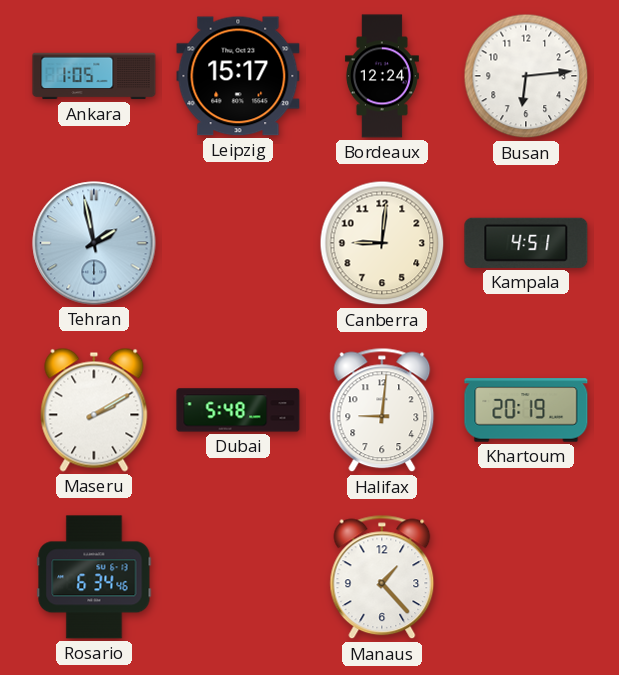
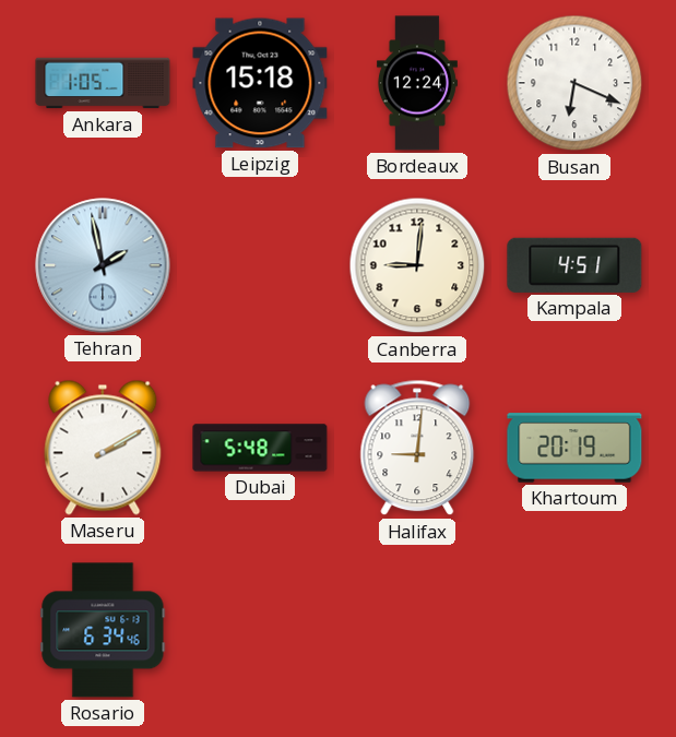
Leipzig: 15:17 -> 15:18
Busan: 6:14 -> 6:19
Manaus: 1:23 -> none
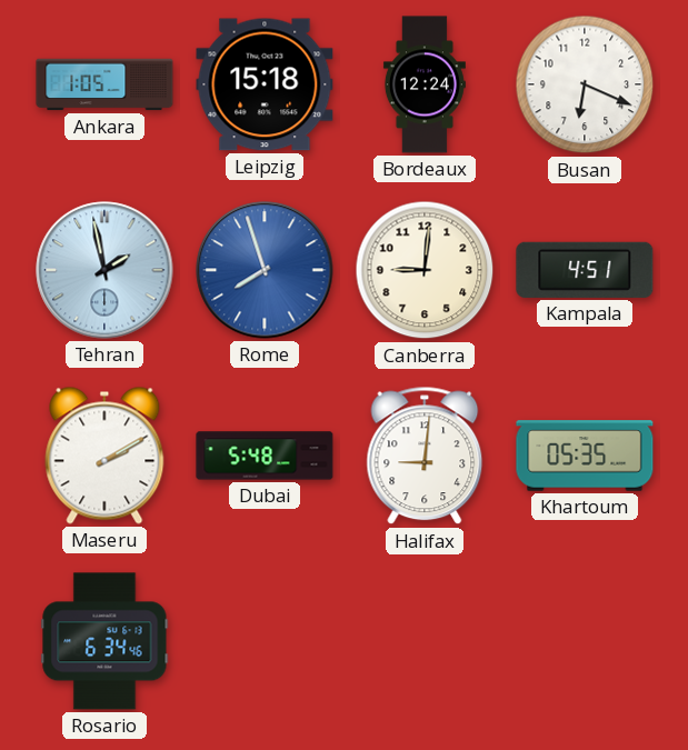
Rome: none -> 7:57
Khartoum: 20:19 -> 05:35
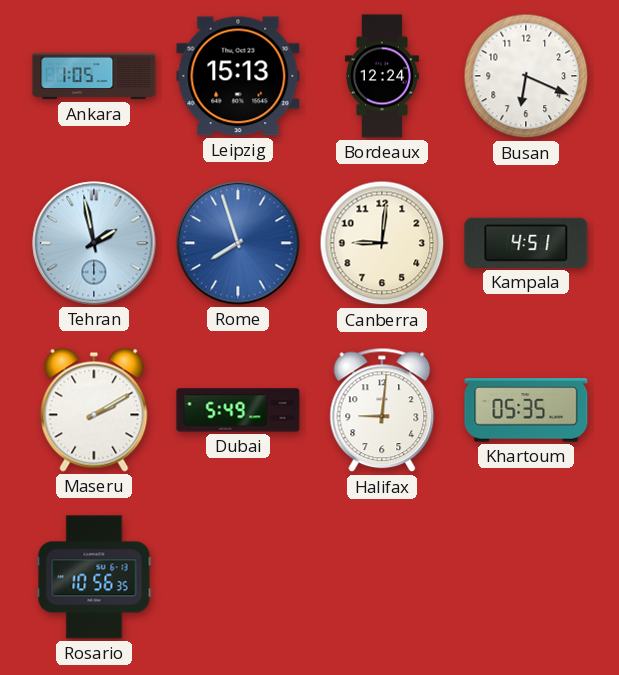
Leipzig: 15:18 -> 15:13
Dubai: 5:48 -> 5:49
Rosario: 6:34 -> 10:56
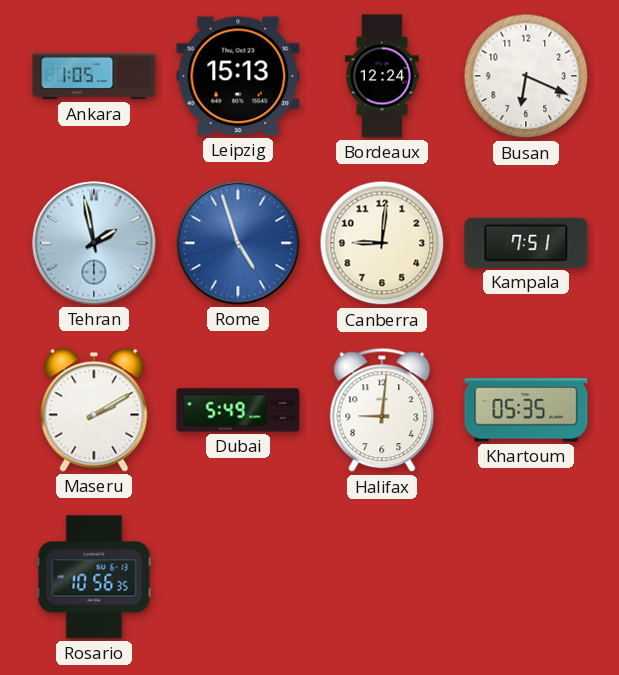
Rome: 7:57 -> 4:57
Kampala: 4:51 -> 7:51
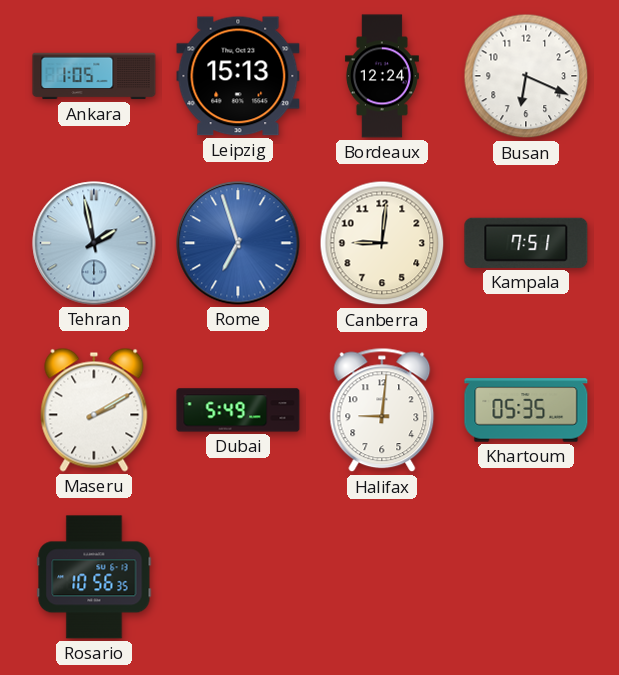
Rome: 4:57 -> 6:57
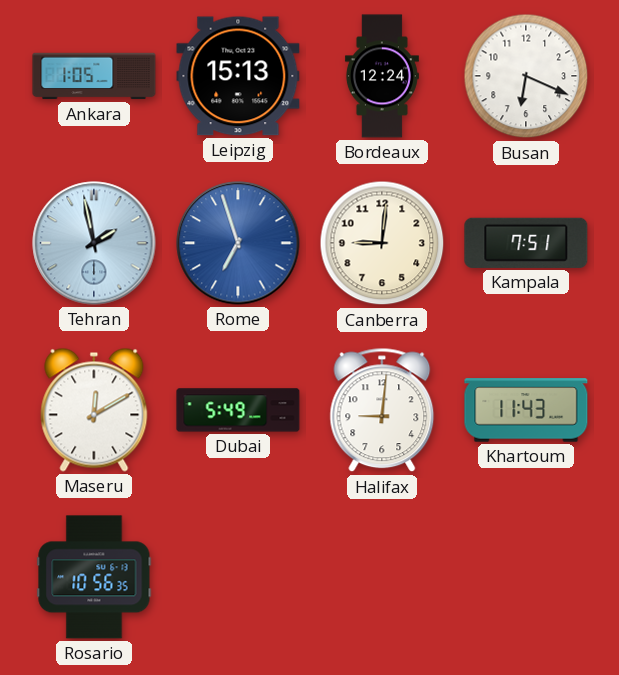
Maseru: 2:10 -> 12:10
Khartoum: 05:35 -> 11:43
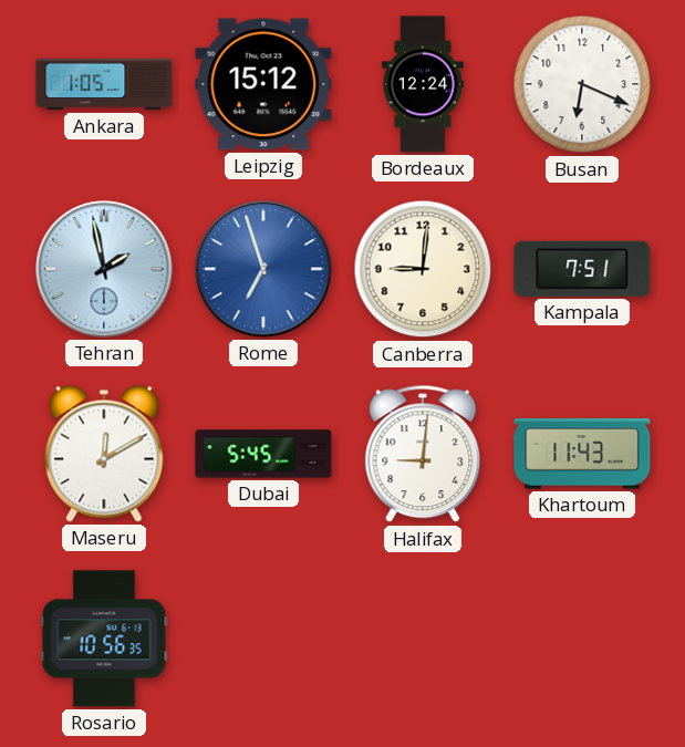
Leipzig: 15:13 -> 15:12
Dubai: 5:49 -> 5:45
